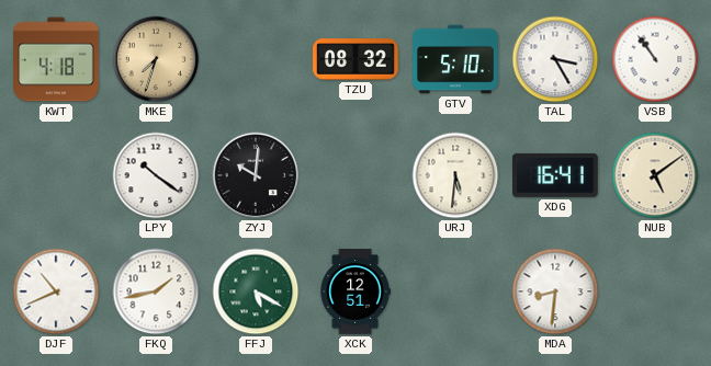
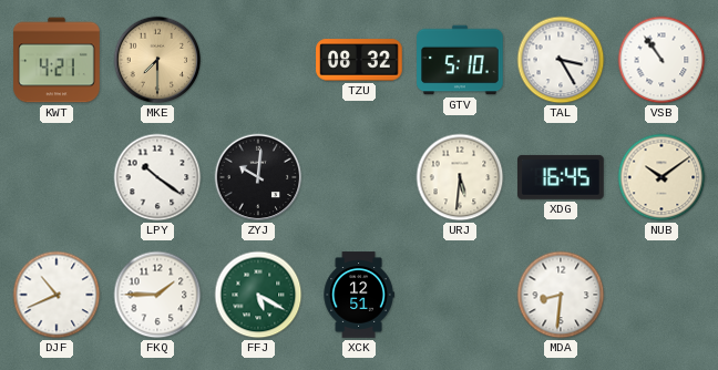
KWT: 4:18 -> 4:21
MKE: 7:33 -> 7:30
XDG: 16:41 -> 16:45
NUB: 5:09 -> 10:09
FKQ: 1:43 -> 1:45
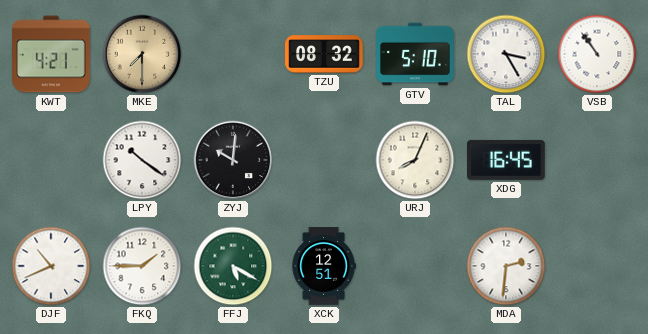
URJ: 5:31 -> 8:04
NUB: 10:09 -> none
MDA: 8:31 -> 2:31
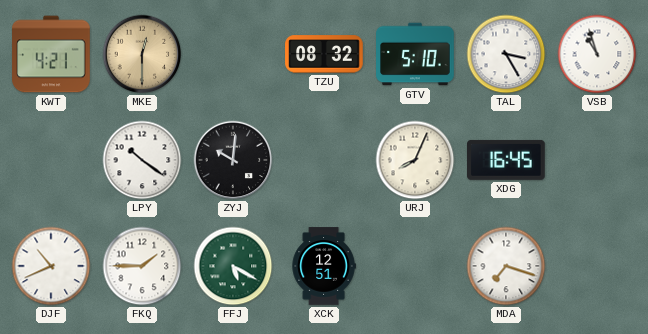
MKE: 7:30 -> 12:30
VSB: 10:54 -> 10:57
MDA: 2:31 -> 7:18
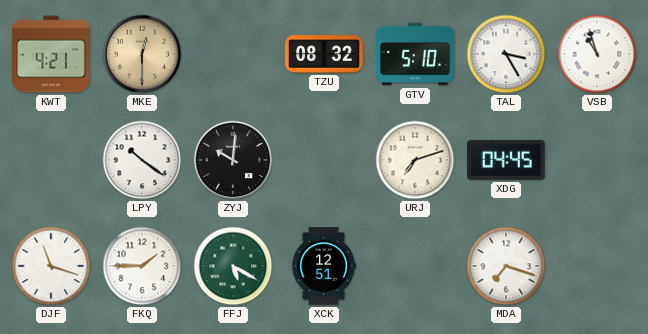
URJ: 8:04 -> 7:12
XDG: 16:45 -> 04:45
DJF: 10:41 -> 11:18
